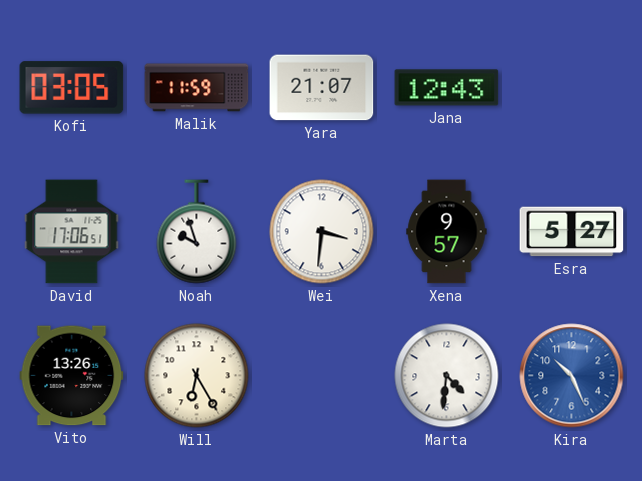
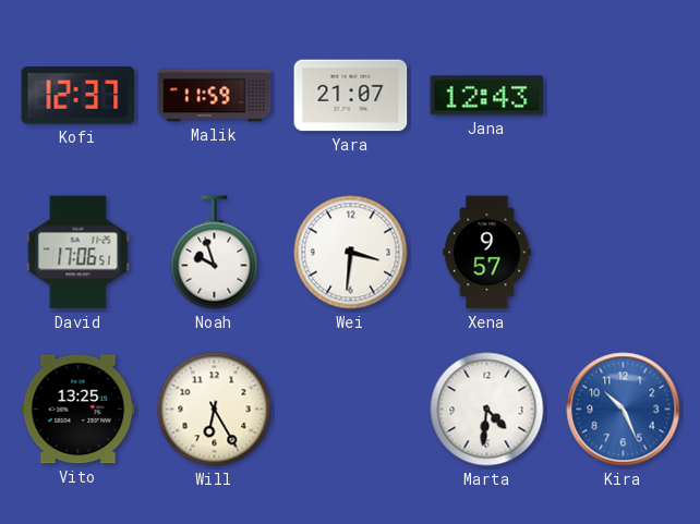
Kofi: 03:05 -> 12:37
Esra: 5:27 -> none
Vito: 13:26 -> 13:25
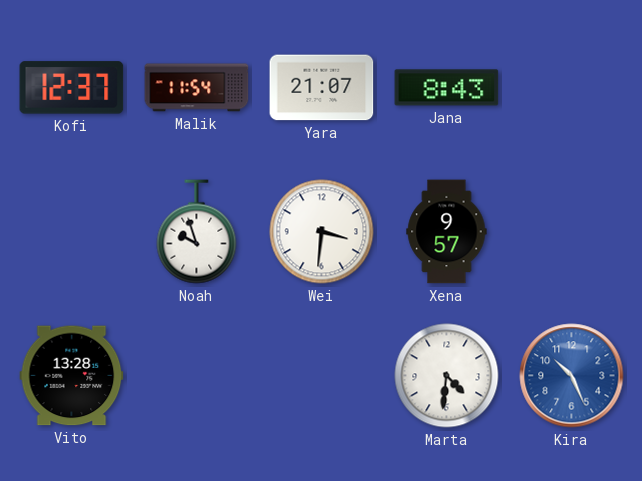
Malik: 11:59 -> 11:54
Jana: 12:43 -> 8:43
David: 17:06 -> none
Vito: 13:25 -> 13:28
Will: 6:25 -> none
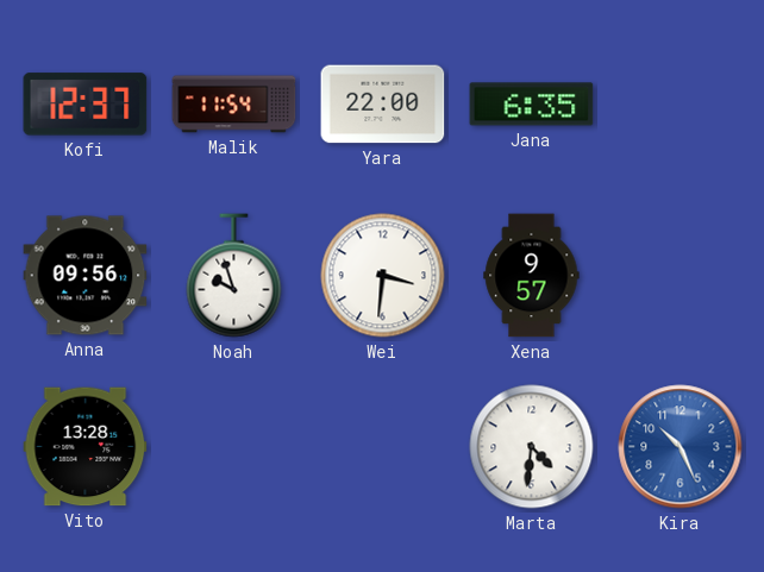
Yara: 21:07 -> 22:00
Jana: 8:43 -> 6:35
Anna: none -> 09:56
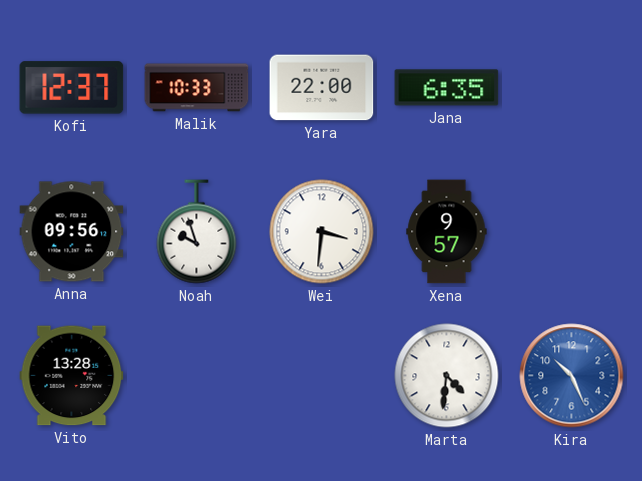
Malik: 11:54 -> 10:33
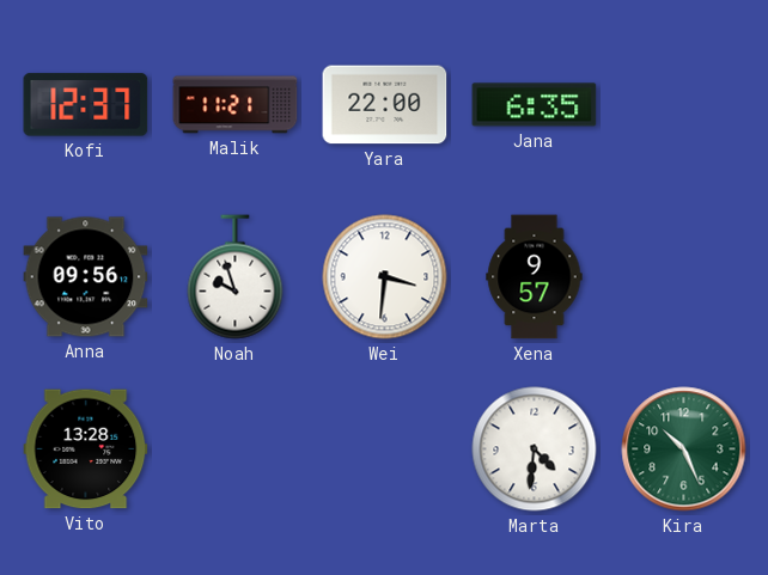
Malik: 10:33 -> 11:21
Kira dial: blue -> green
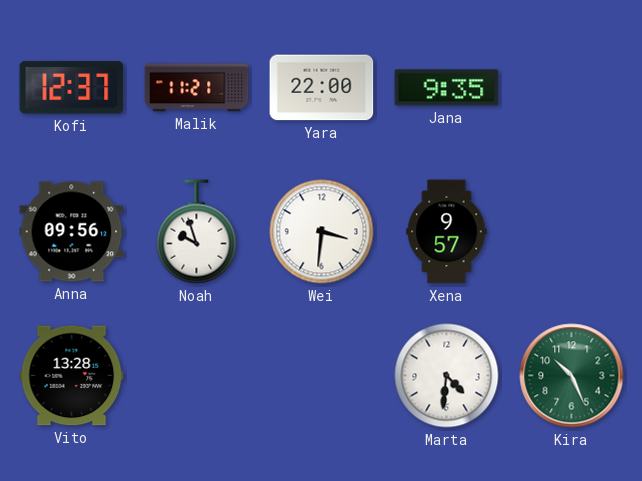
Jana: 6:35 -> 9:35
